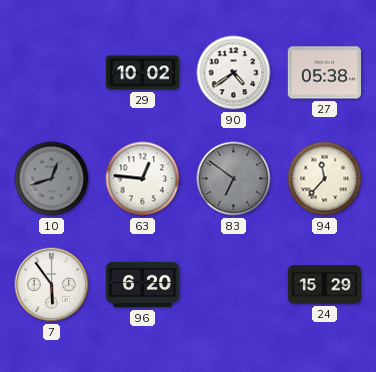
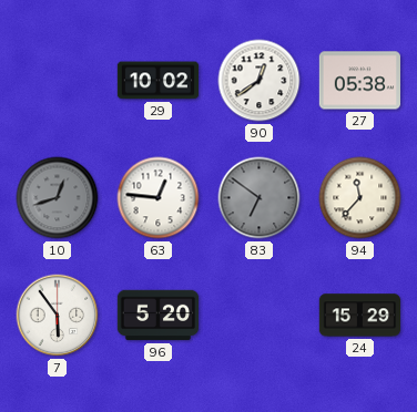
90: 4:39 -> 12:39
96: 6:20 -> 5:20
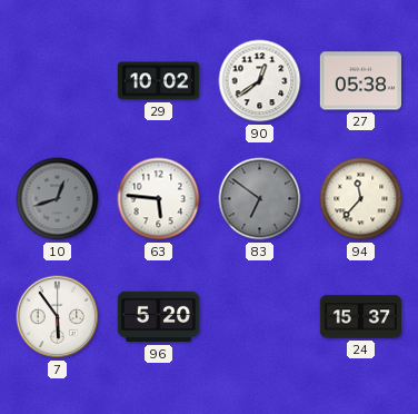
63: 12:46 -> 5:46
24: 15:29 -> 15:37
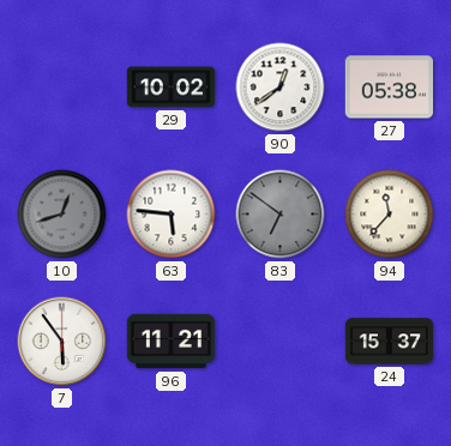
96: 5:20 -> 11:21
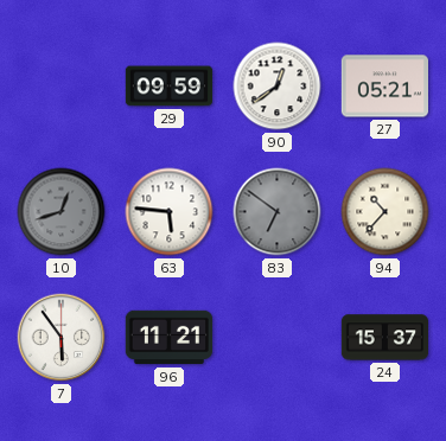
29: 10:02 -> 09:59
27: 05:38 -> 05:21
94: 11:37 -> 10:37
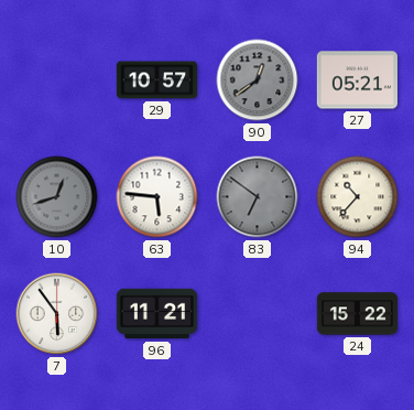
29: 09:59 -> 10:57
90 dial: white -> grey
24: 15:37 -> 15:22
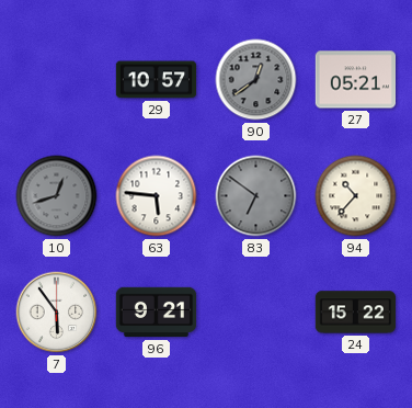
96: 11:21 -> 9:21
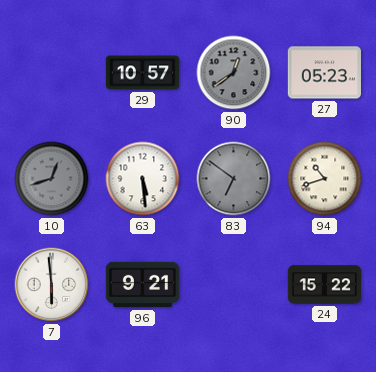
27: 05:21 -> 05:23
63: 5:46 -> 5:29
94: 10:37 -> 10:42
7: 5:54 -> 5:59
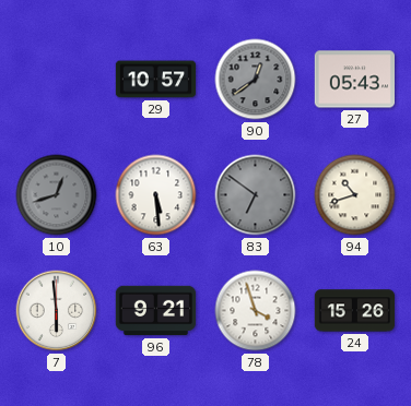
27: 05:23 -> 05:43
78: none -> 3:57
24: 15:22 -> 15:26
